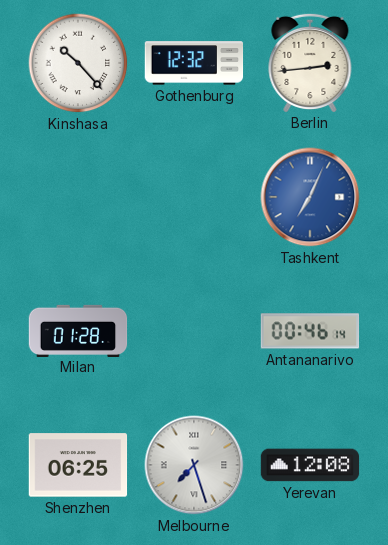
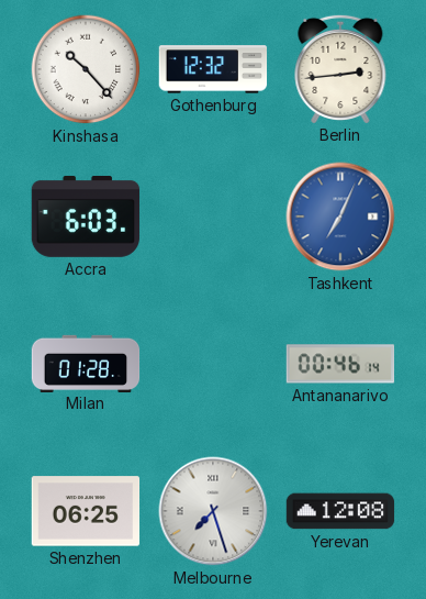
Accra: none -> 6:03
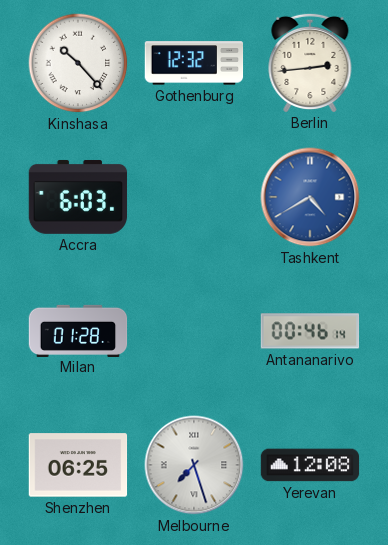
Tashkent: 7:04 -> 4:40
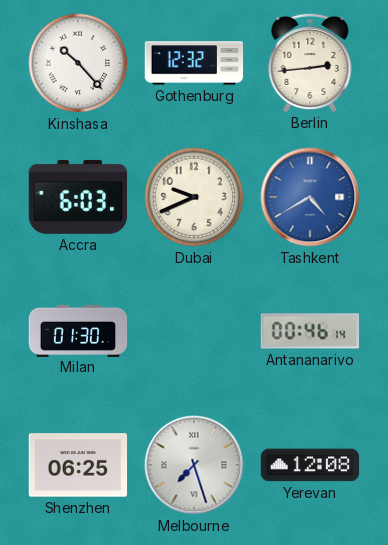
Dubai: none -> 9:41
Milan: 01:28 -> 01:30
